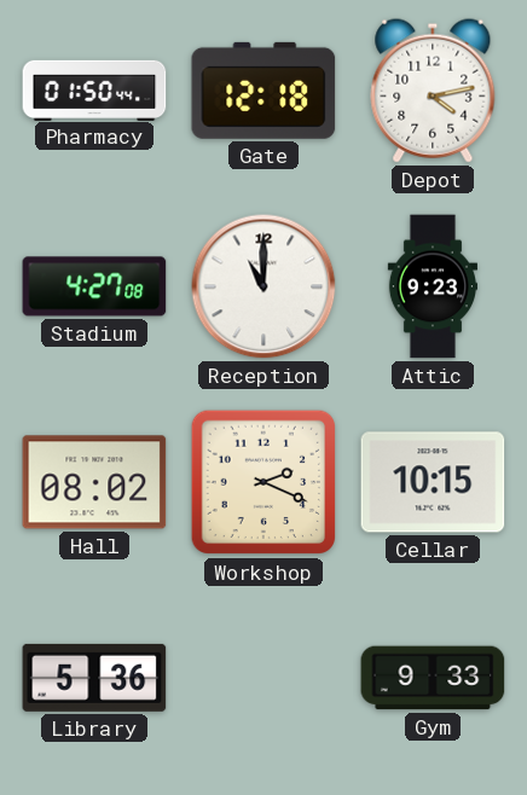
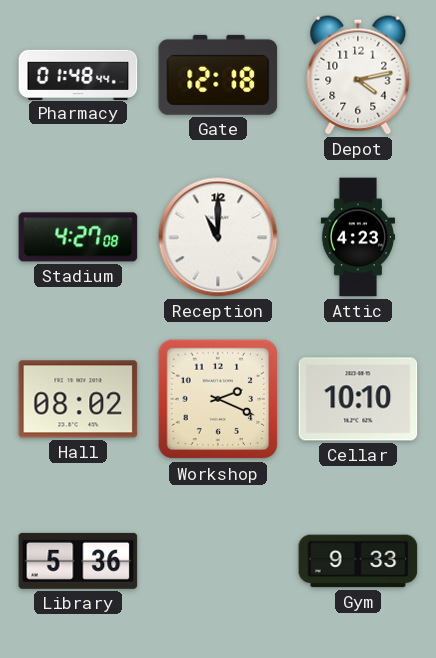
Pharmacy: 01:50 -> 01:48
Attic: 9:23 -> 4:23
Cellar: 10:15 -> 10:10
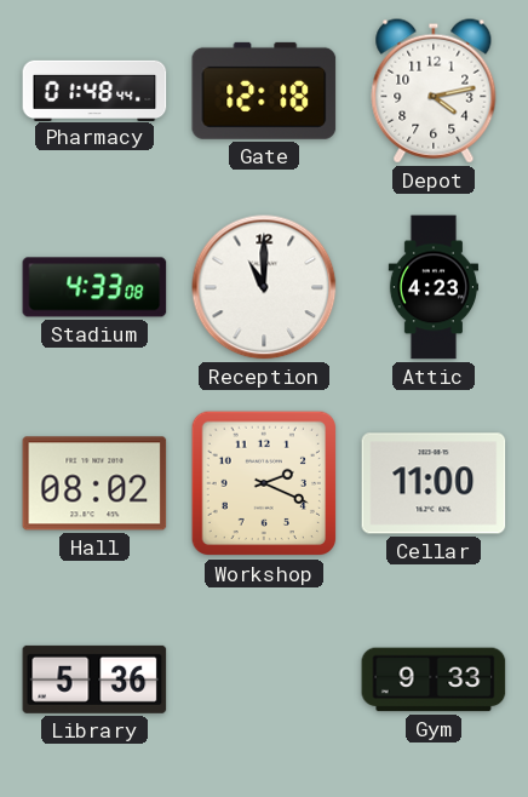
Stadium: 4:27 -> 4:33
Cellar: 10:10 -> 11:00
